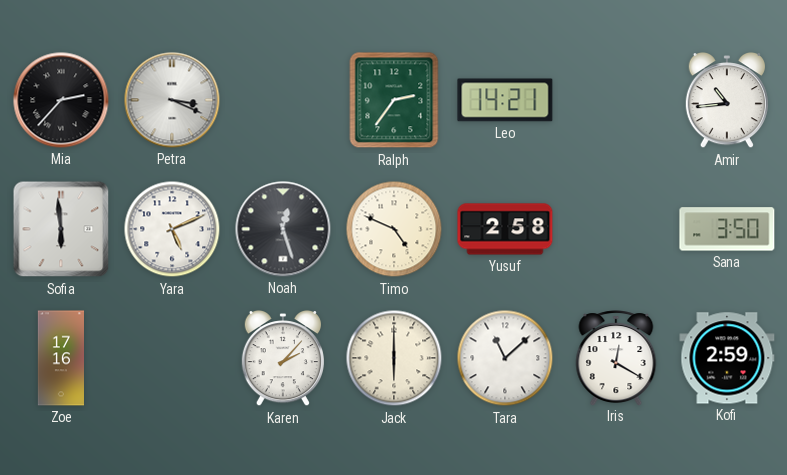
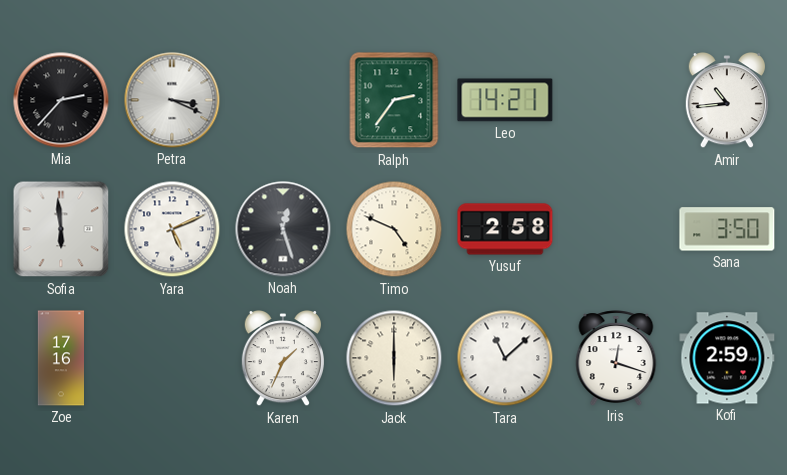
Karen: 2:07 -> 1:34
Iris: 12:20 -> 12:18
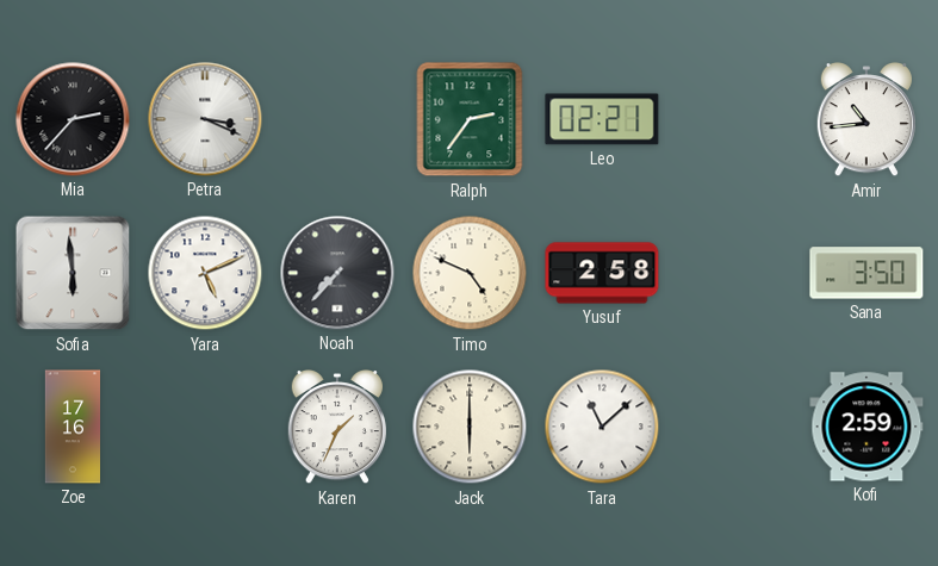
Leo: 14:21 -> 02:21
Noah: 12:27 -> 7:37
Iris: 12:18 -> none
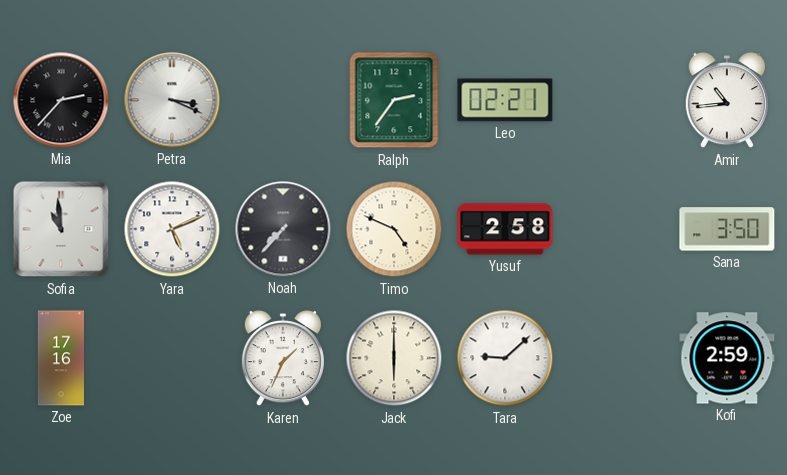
Sofia: 5:59 -> 10:59
Tara: 11:08 -> 9:08
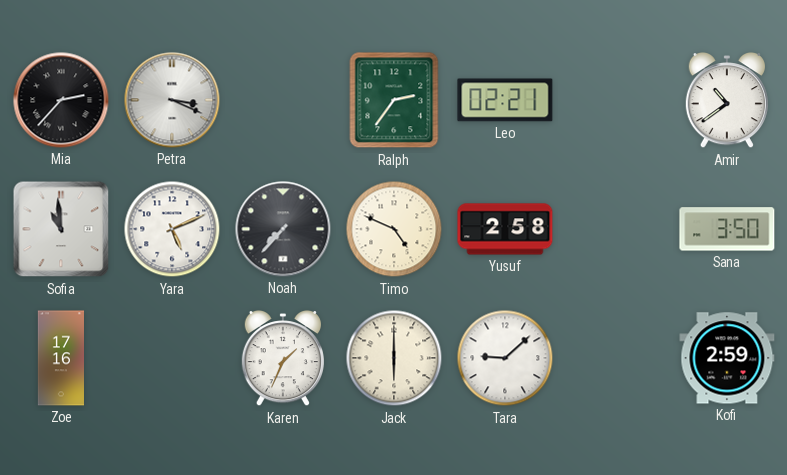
Amir: 10:44 -> 10:39
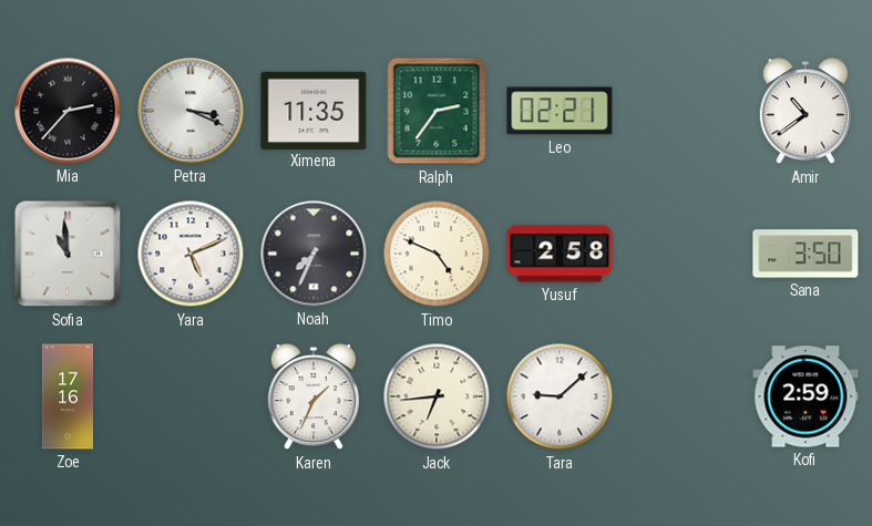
Ximena: none -> 11:35
Noah: 7:37 -> 7:34
Jack: 6:00 -> 6:44
